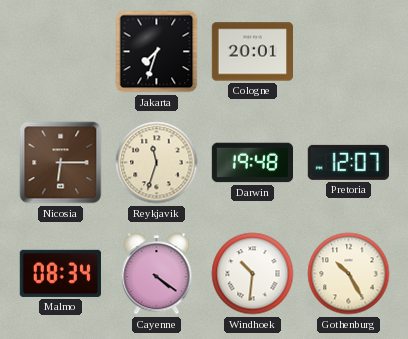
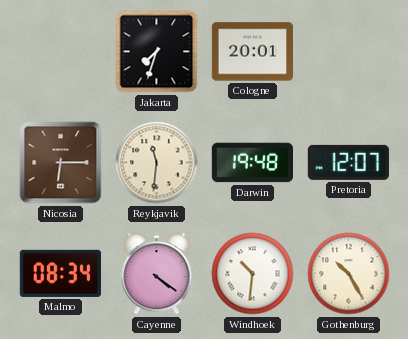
Reykjavik: 11:33 -> 11:31
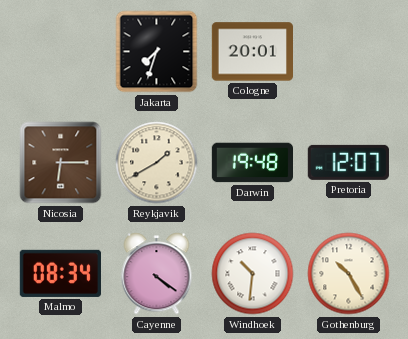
Reykjavik: 11:31 -> 1:40
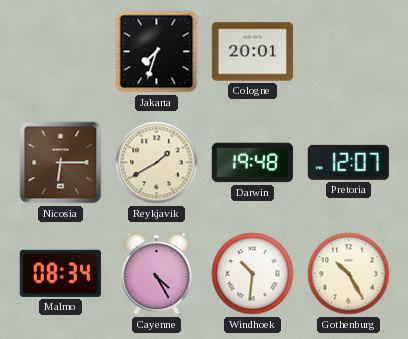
Cayenne: 4:21 -> 4:25
